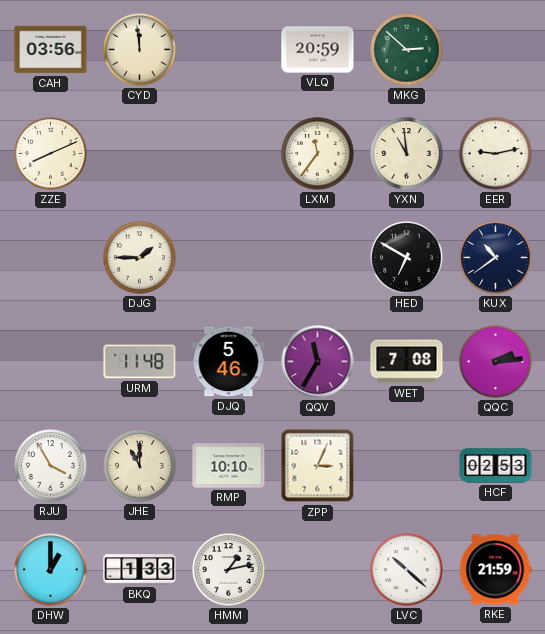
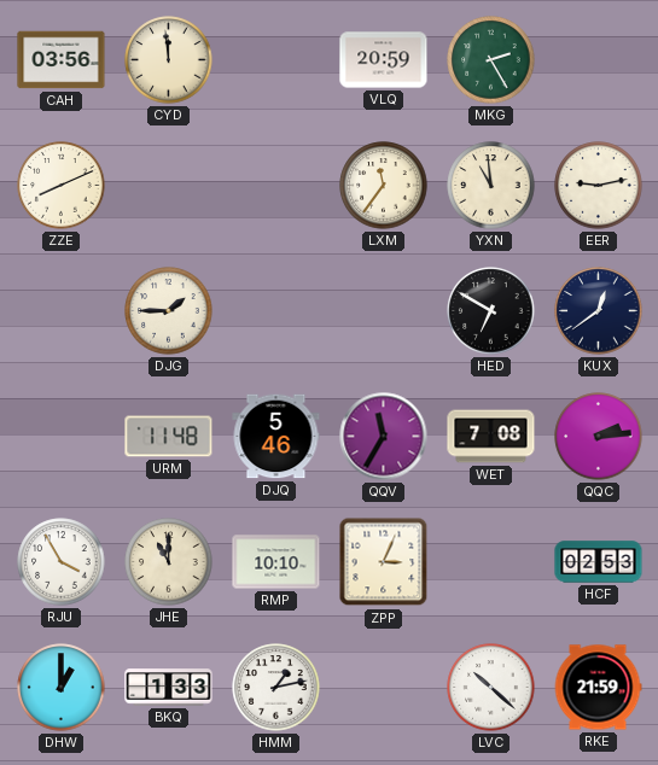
MKG: 2:52 -> 2:25
KUX: 10:39 -> 12:39
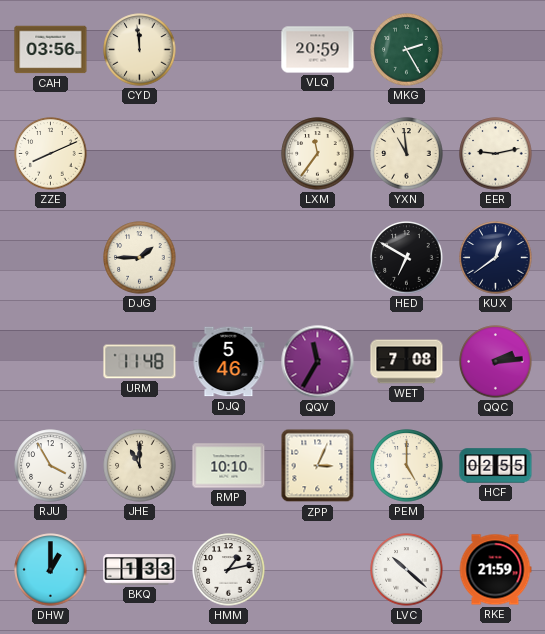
PEM: none -> 5:00
HCF: 02:53 -> 02:55
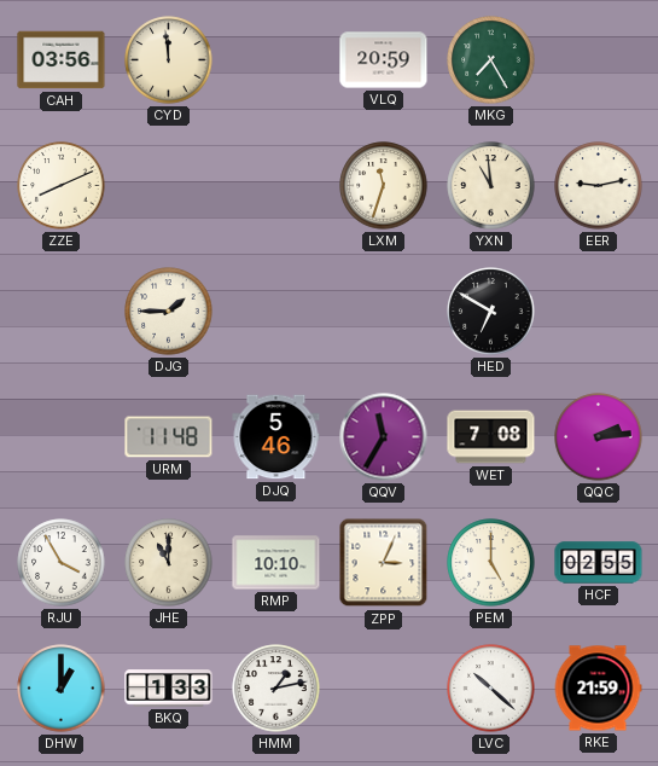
MKG: 2:25 -> 7:25
LXM: 11:36 -> 11:33
KUX: 12:39 -> none
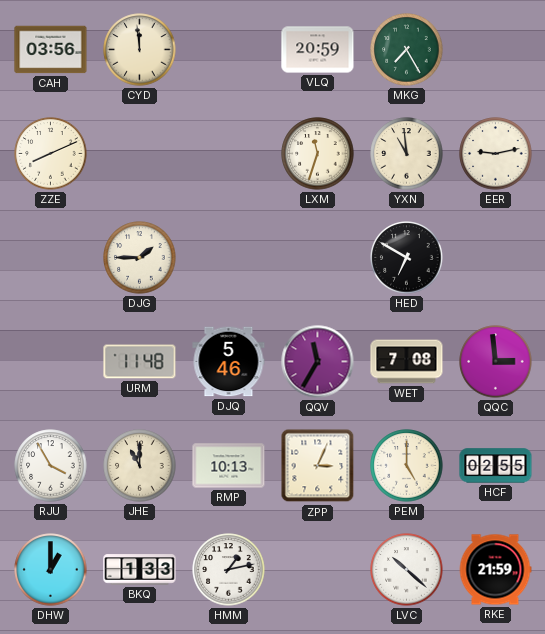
QQC: 2:14 -> 2:59
RMP: 10:10 -> 10:13
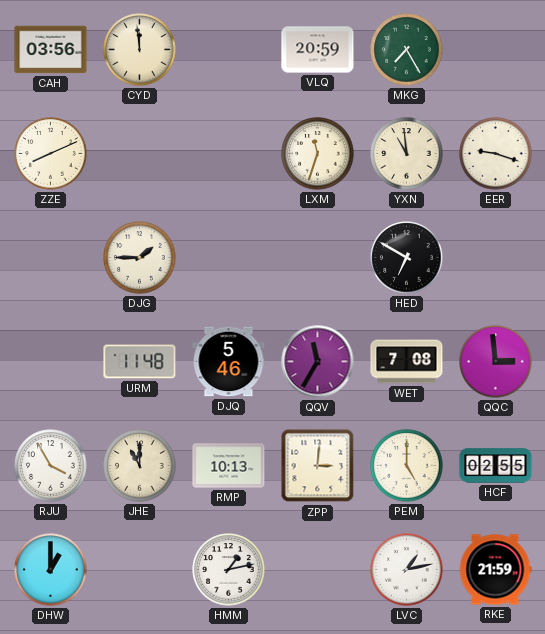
EER: 9:13 -> 9:18
ZPP: 3:04 -> 3:01
BKQ: 1:33 -> none
LVC: 10:22 -> 1:13
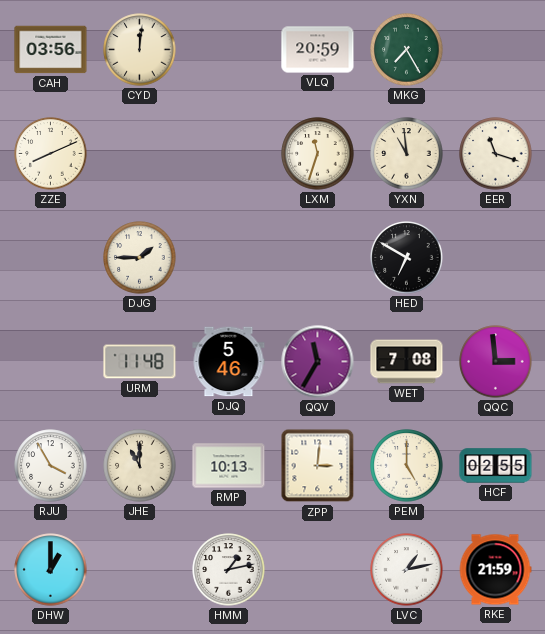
CYD: 11:59 -> 12:01
EER: 9:18 -> 11:18
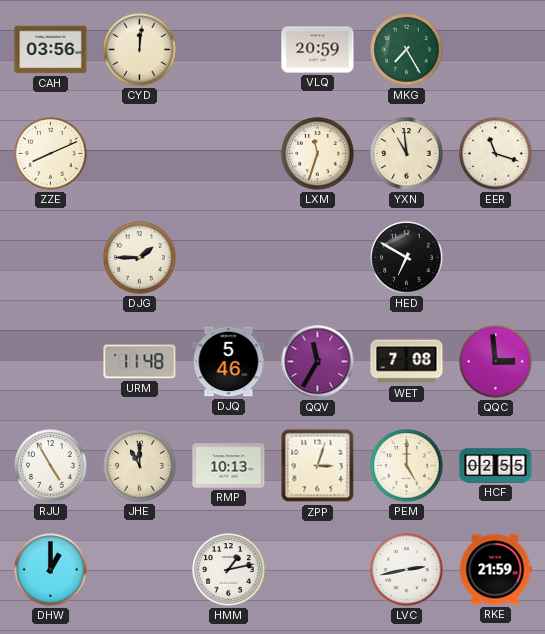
RJU: 3:55 -> 4:55
ZPP: 3:01 -> 3:03
LVC: 1:13 -> 2:43
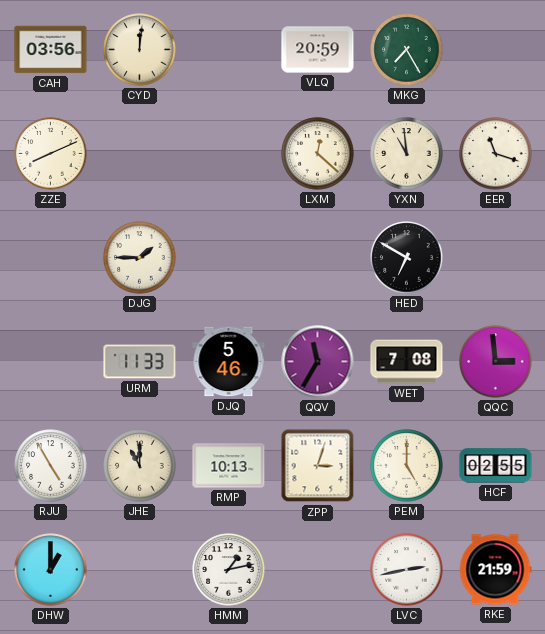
LXM: 11:33 -> 12:22
URM: 11:48 -> 11:33
